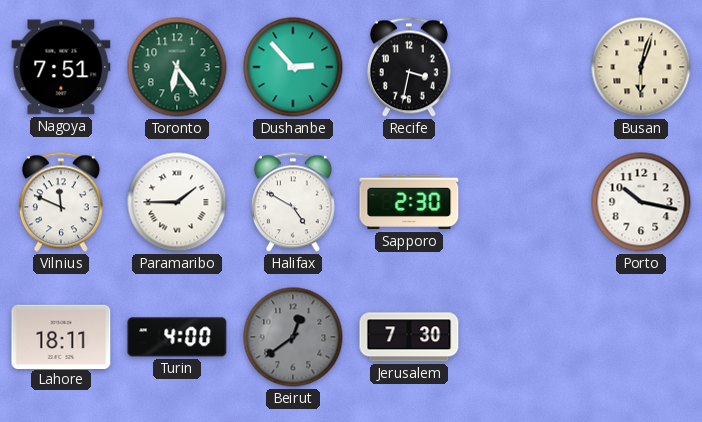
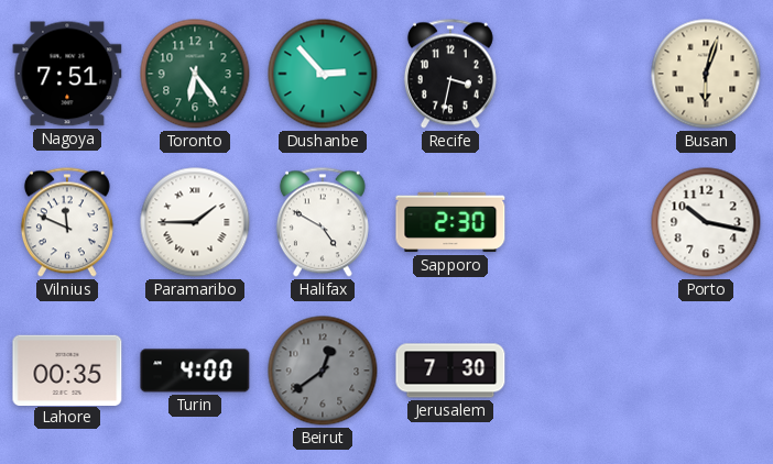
Lahore: 18:11 -> 00:35
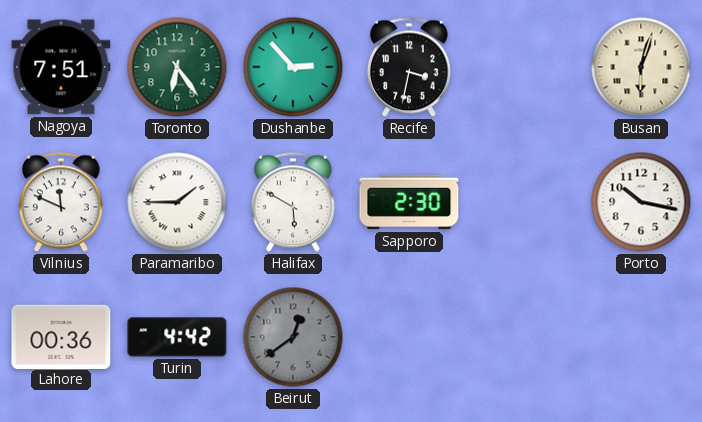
Halifax: 4:50 -> 5:50
Lahore: 00:35 -> 00:36
Turin: 4:00 -> 4:42
Jerusalem: 7:30 -> none
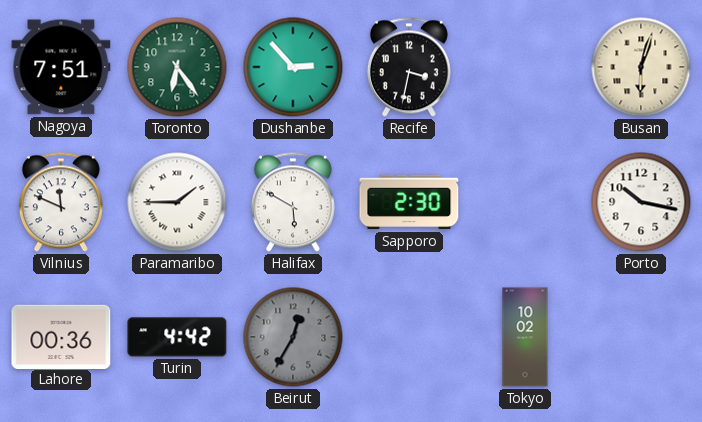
Beirut: 12:39 -> 12:35
Tokyo: none -> 10:02
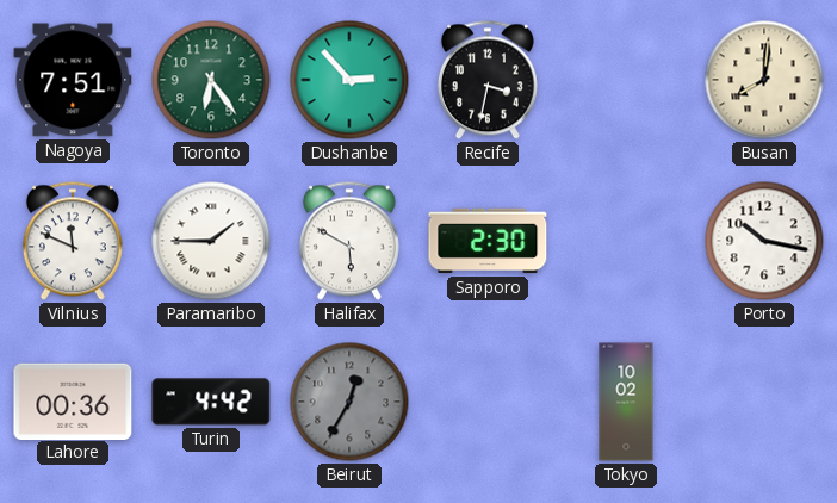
Busan: 6:03 -> 8:01
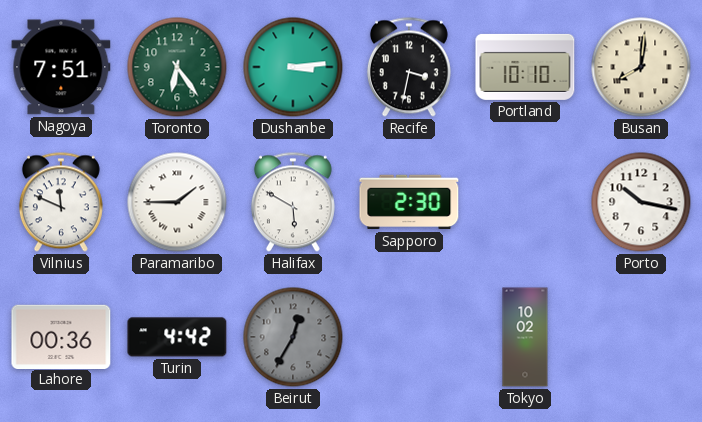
Dushanbe: 2:53 -> 3:14
Portland: none -> 10:10
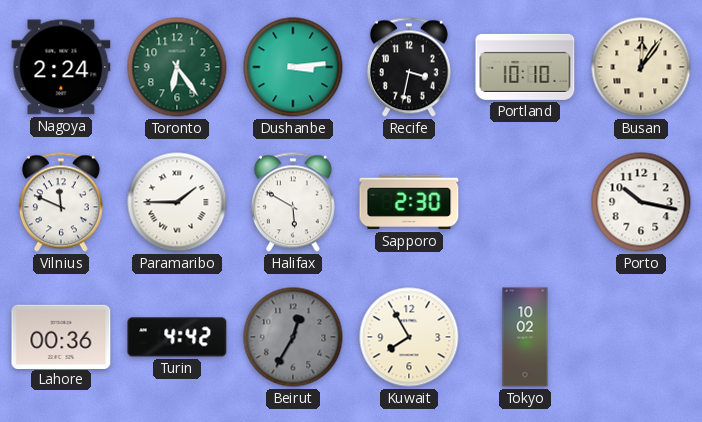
Nagoya: 7:51 -> 2:24
Busan: 8:01 -> 12:06
Kuwait: none -> 7:55
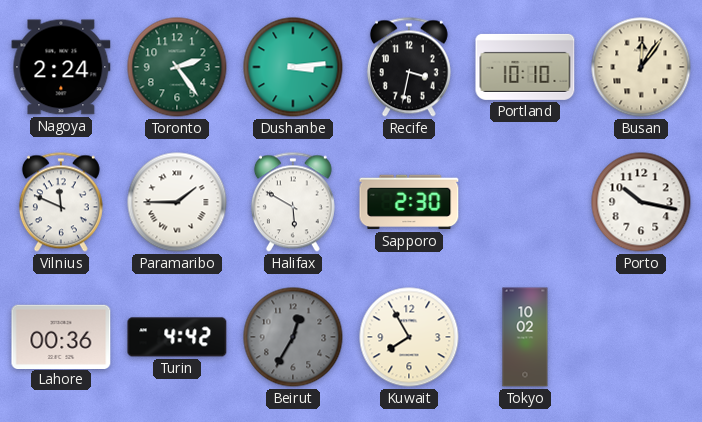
Toronto: 6:24 -> 2:24
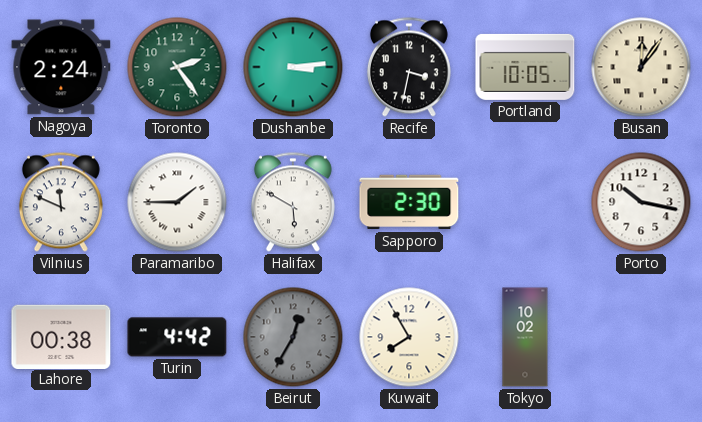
Portland: 10:10 -> 10:05
Lahore: 00:36 -> 00:38
